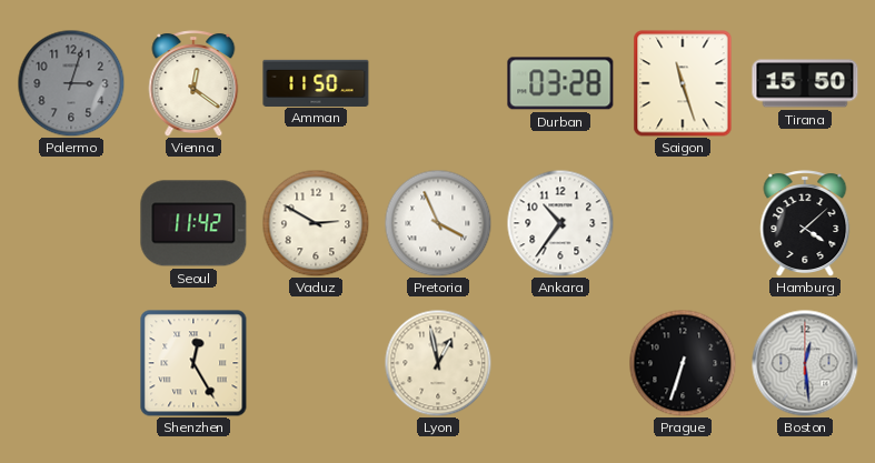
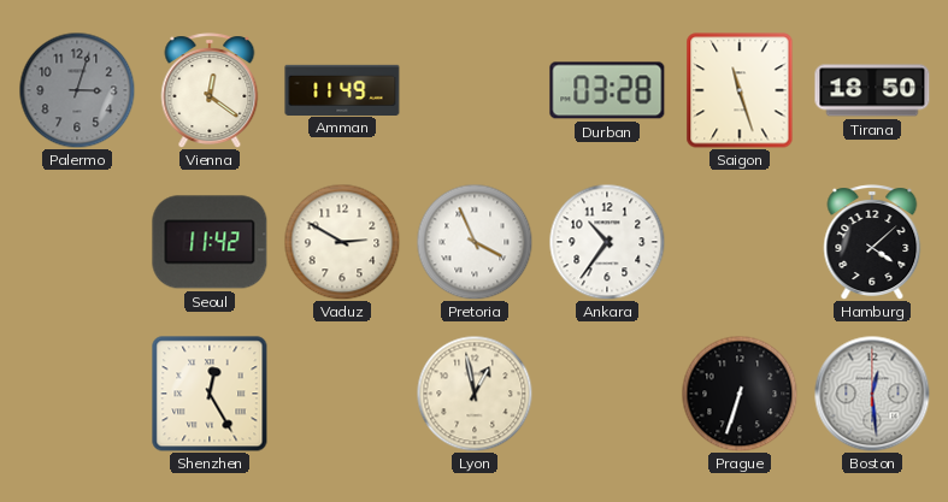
Amman: 11:50 -> 11:49
Tirana: 15:50 -> 18:50
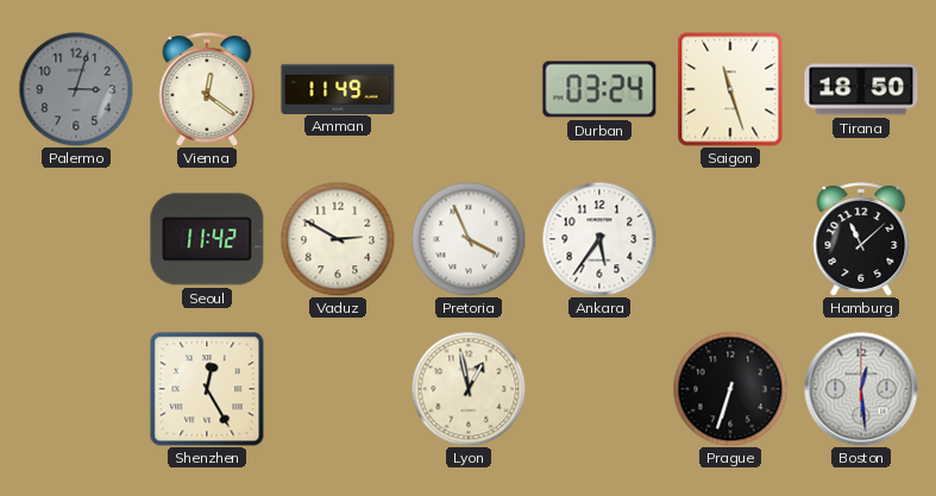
Durban: 03:28 -> 03:24
Ankara: 10:36 -> 5:36
Hamburg: 4:08 -> 11:08
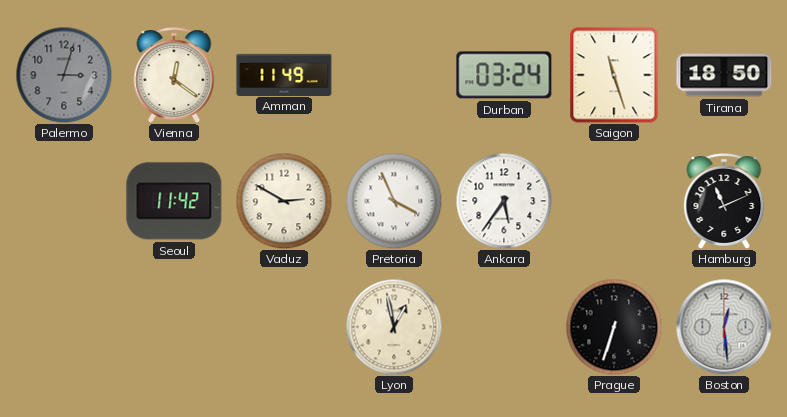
Hamburg: 11:08 -> 11:11
Shenzhen: 12:25 -> none
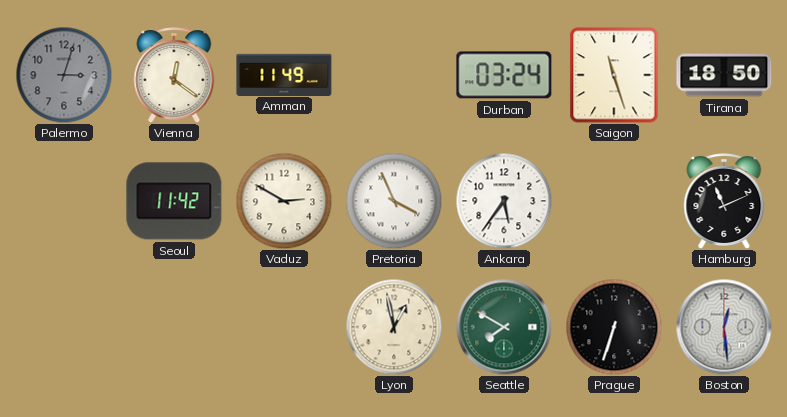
Seattle: none -> 7:50
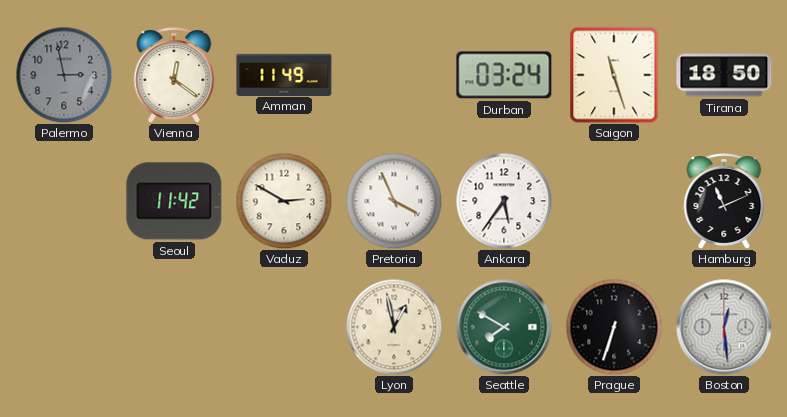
Palermo: 3:03 -> 2:58
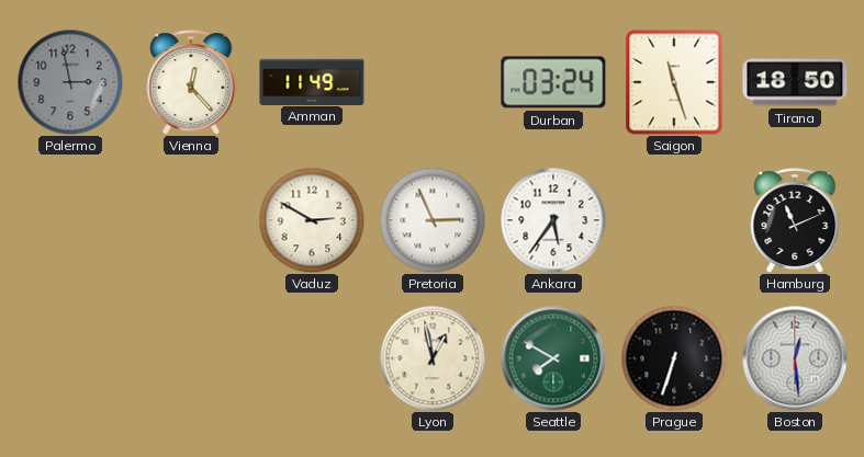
Vienna: 12:21 -> 12:23
Seoul: 11:42 -> none
Pretoria: 3:56 -> 2:56
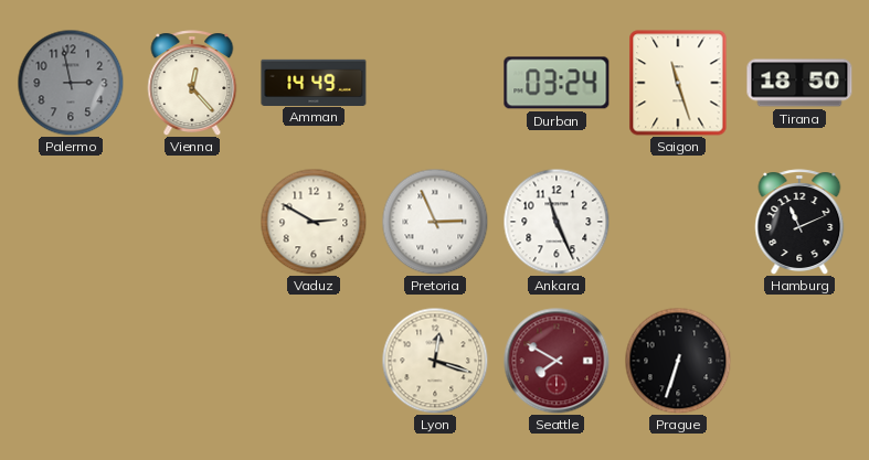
Amman: 11:49 -> 14:49
Ankara: 5:36 -> 11:26
Lyon: 12:58 -> 12:18
Seattle dial: green -> burgundy
Boston: 12:29 -> none
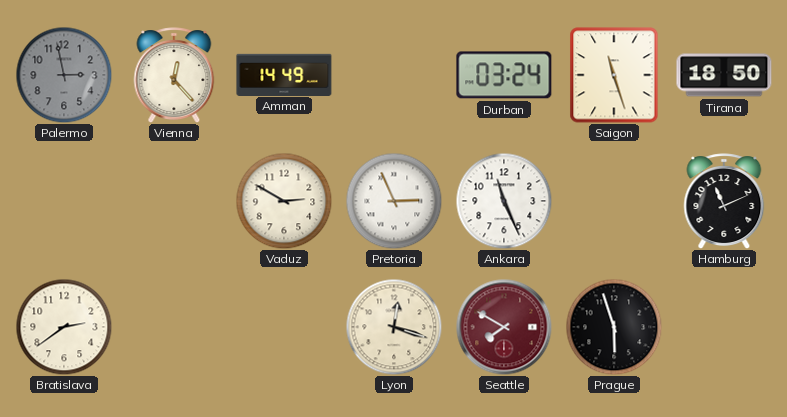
Bratislava: none -> 2:39
Prague: 6:33 -> 5:57
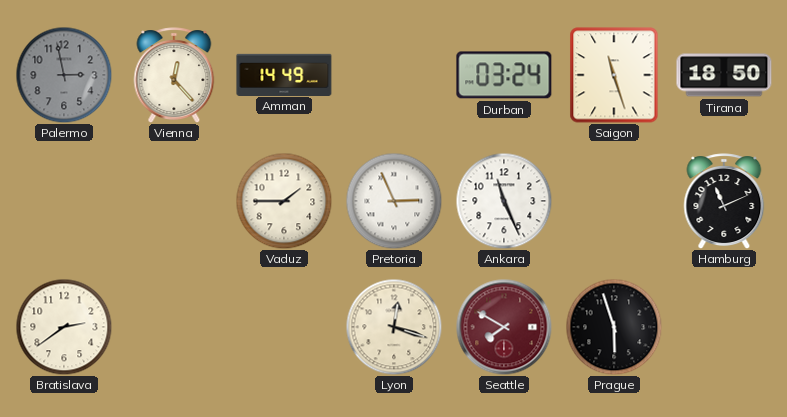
Vaduz: 2:50 -> 1:45
